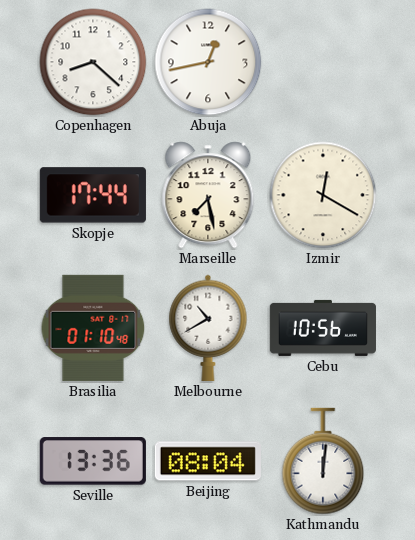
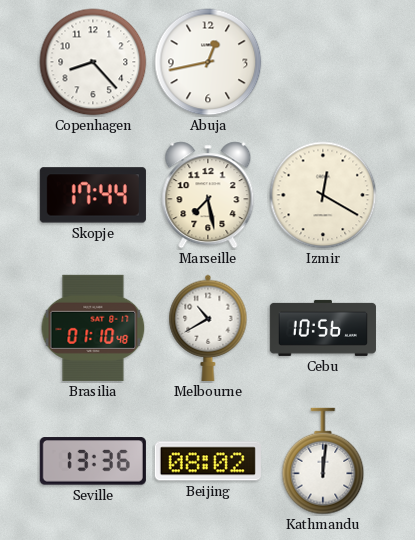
Copenhagen: 8:22 -> 8:23
Beijing: 08:04 -> 08:02
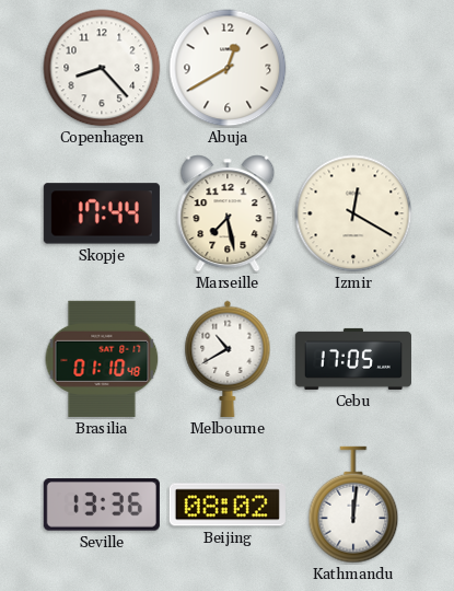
Abuja: 12:43 -> 12:40
Cebu: 10:56 -> 17:05
